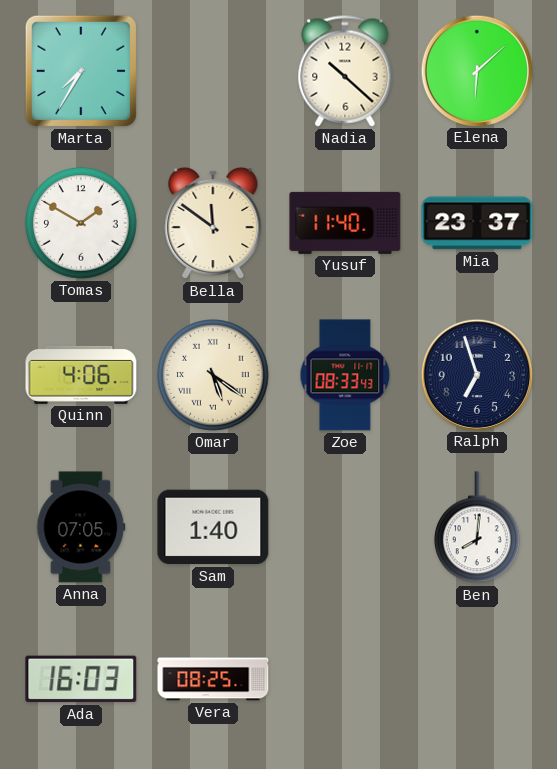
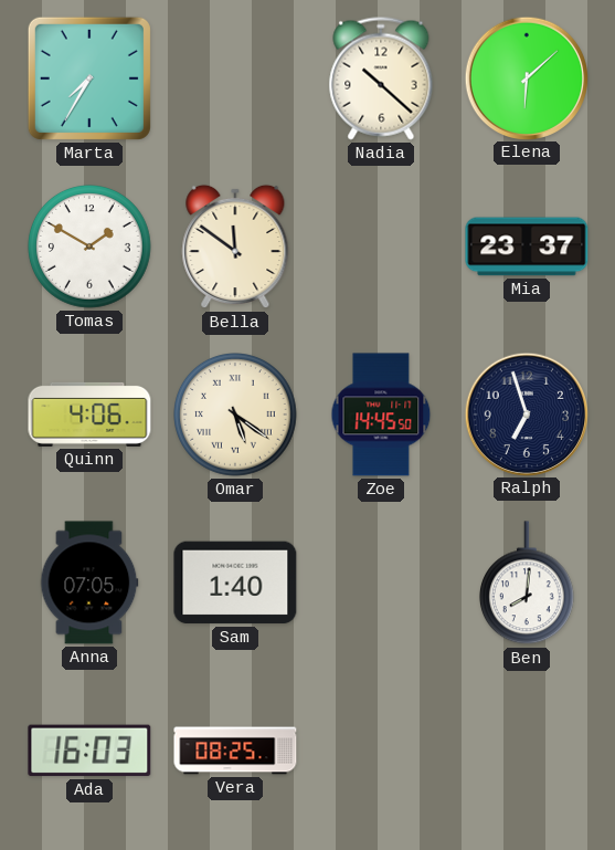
Yusuf: 11:40 -> none
Zoe: 08:33 -> 14:45
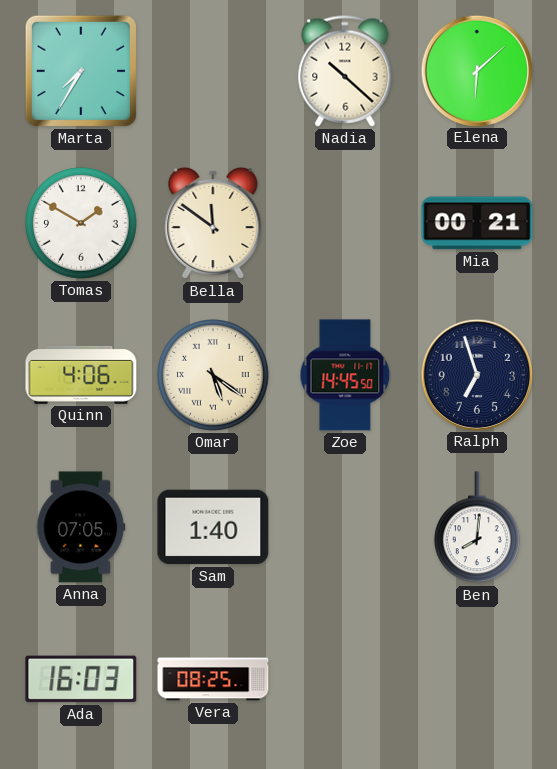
Mia: 23:37 -> 00:21
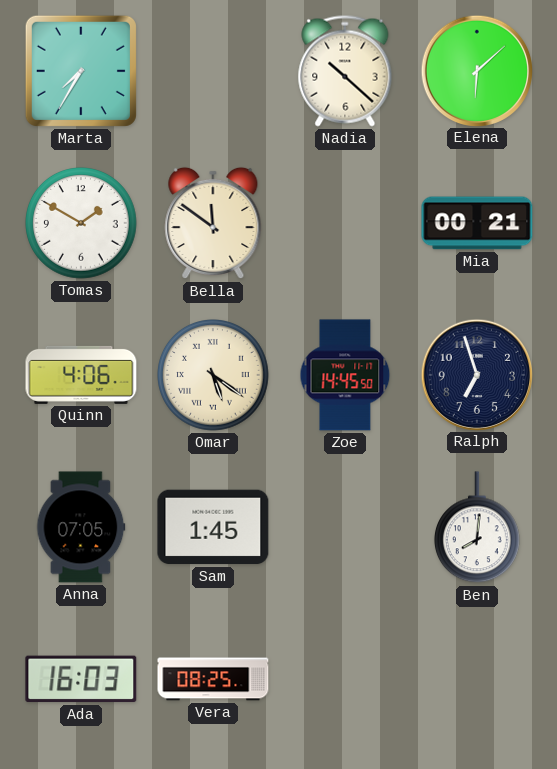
Sam: 1:40 -> 1:45
